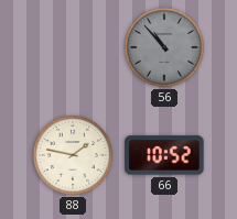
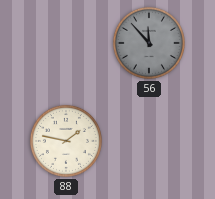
56: 10:53 -> 11:53
66: 10:52 -> none
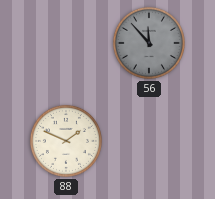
88: 1:47 -> 1:49
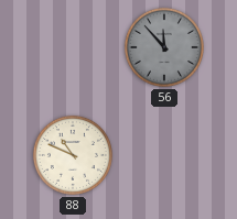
88: 1:49 -> 10:49
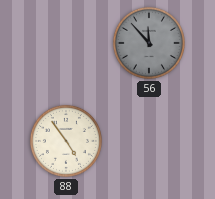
88: 10:49 -> 4:54
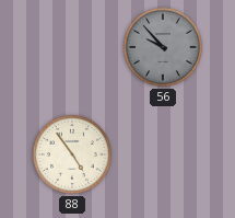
56: 11:53 -> 9:53
